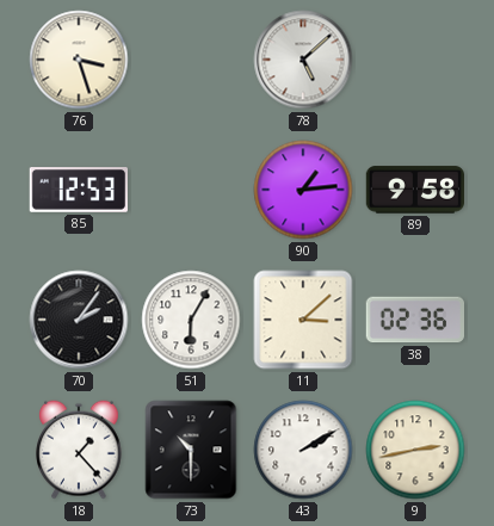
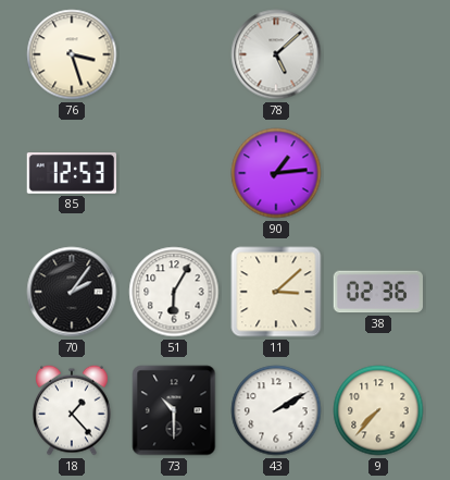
89: 9:58 -> none
9: 2:43 -> 7:37
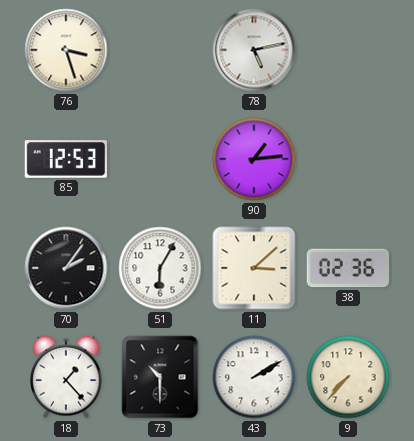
78: 5:08 -> 5:13
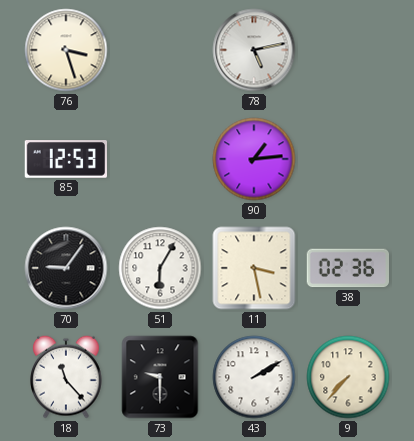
70: 2:06 -> 9:06
11: 3:08 -> 3:28
18: 1:23 -> 11:23
73: 10:30 -> 9:30
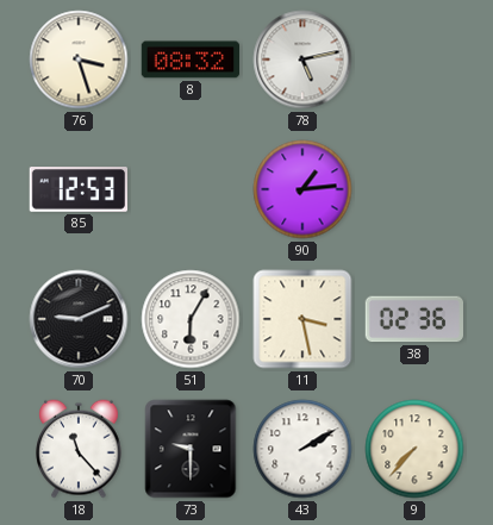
8: none -> 08:32
70: 9:06 -> 9:11
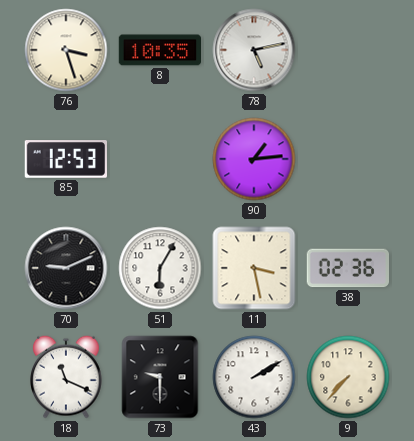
8: 08:32 -> 10:35
18: 11:23 -> 11:19
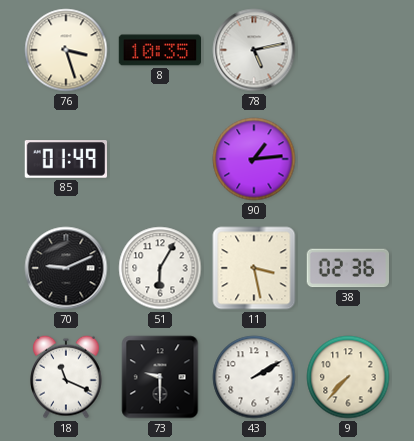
85: 12:53 -> 01:49
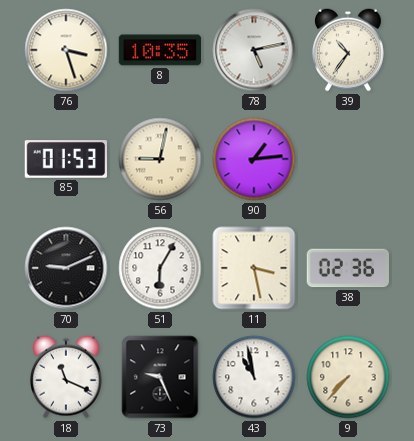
39: none -> 10:36
85: 01:49 -> 01:53
56: none -> 9:02
73: 9:30 -> 9:26
43: 2:10 -> 10:58
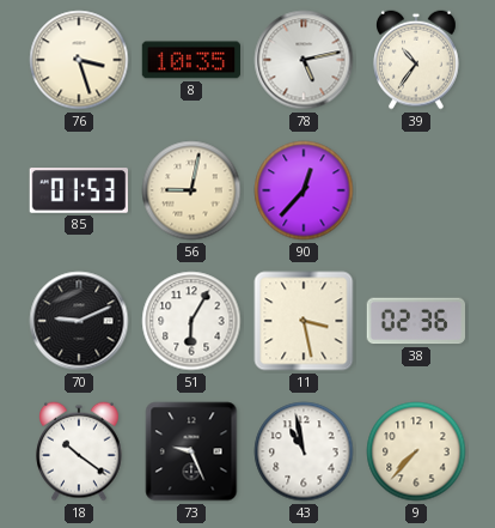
90: 1:14 -> 12:37
18: 11:19 -> 10:21
